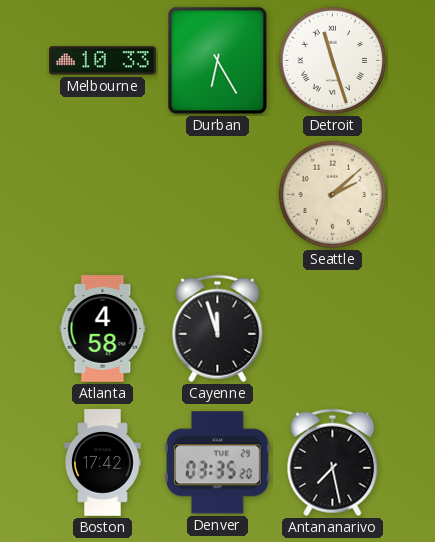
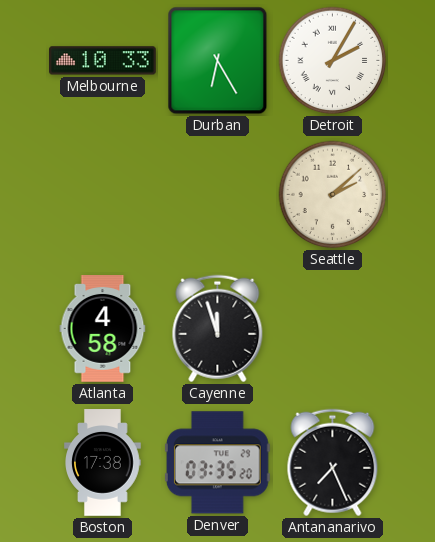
Detroit: 11:27 -> 2:05
Boston: 17:42 -> 17:38
Antananarivo: 7:28 -> 7:26
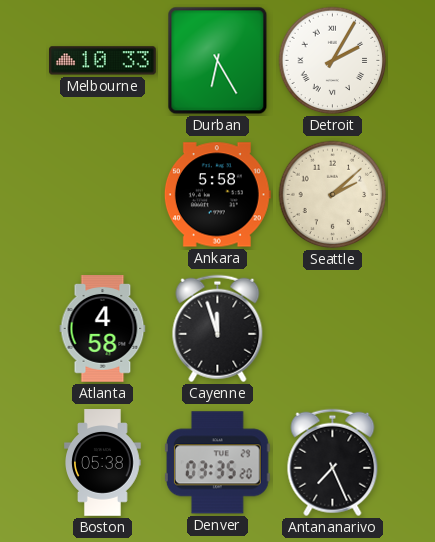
Ankara: none -> 5:58
Boston: 17:38 -> 05:38
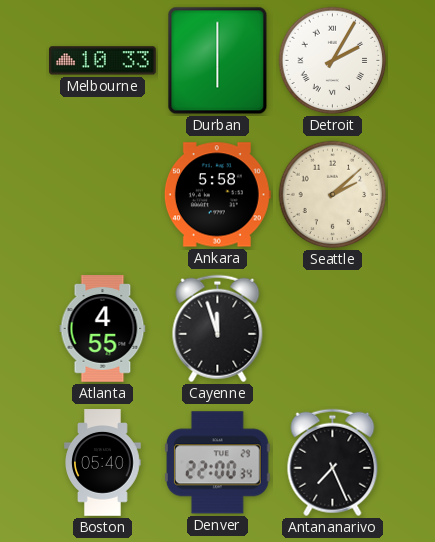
Durban: 6:25 -> 6:00
Atlanta: 4:58 -> 4:55
Boston: 05:38 -> 05:40
Denver: 03:35 -> 22:00
